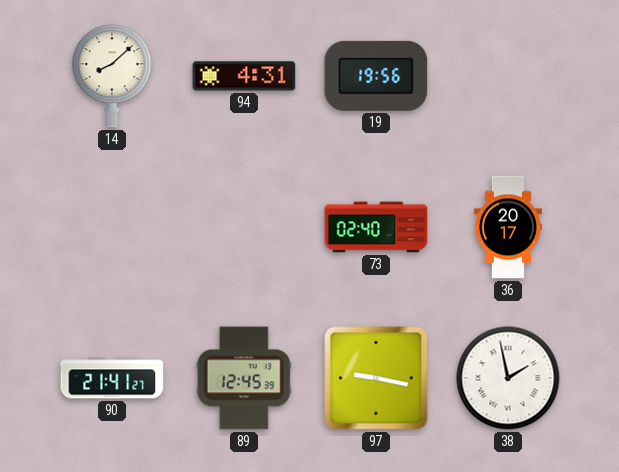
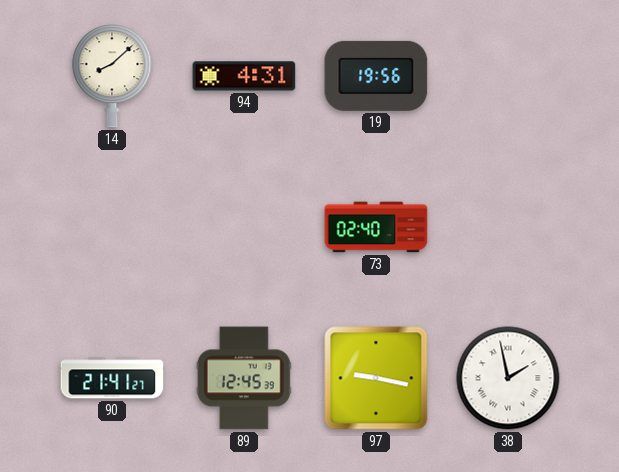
36: 20:17 -> none
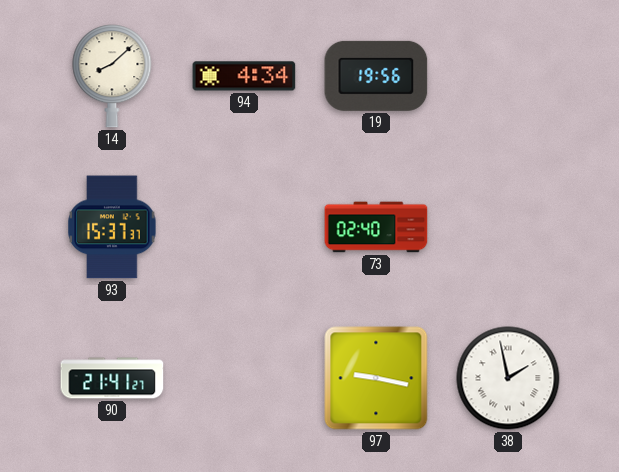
94: 4:31 -> 4:34
93: none -> 15:37
89: 12:45 -> none
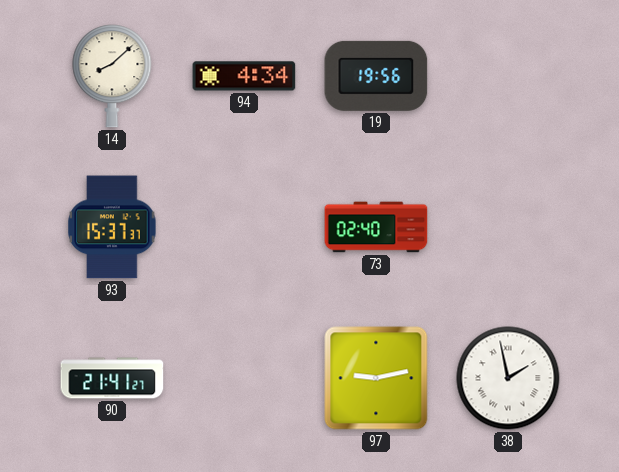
97: 9:17 -> 9:13
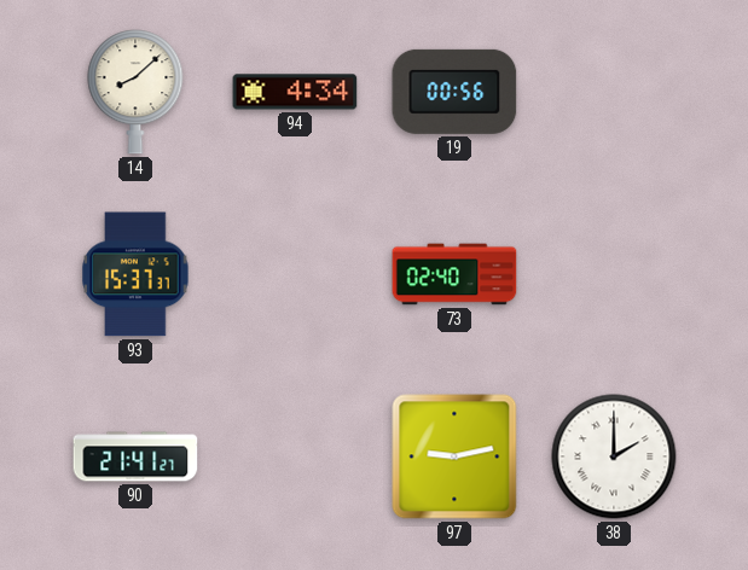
19: 19:56 -> 00:56
38: 1:58 -> 2:00
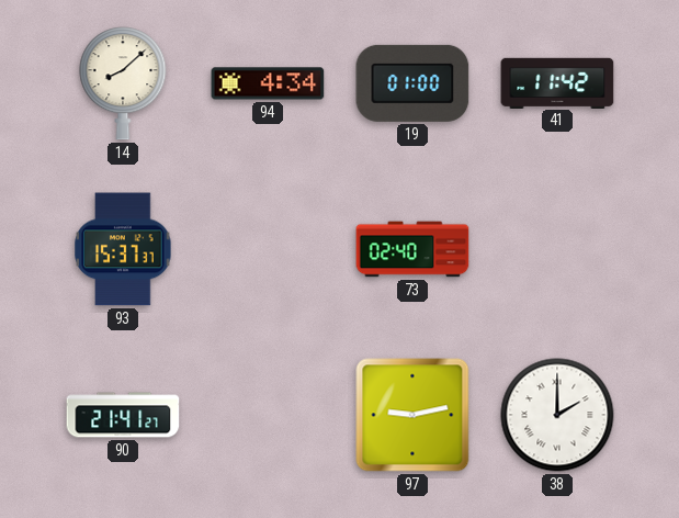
19: 00:56 -> 01:00
41: none -> 11:42
